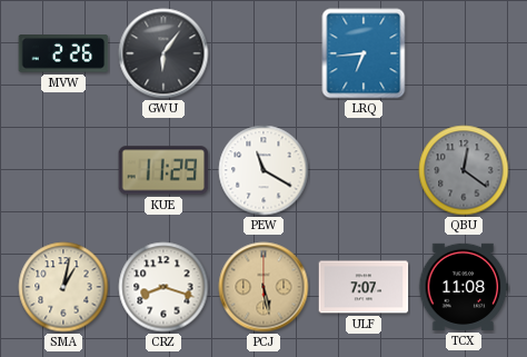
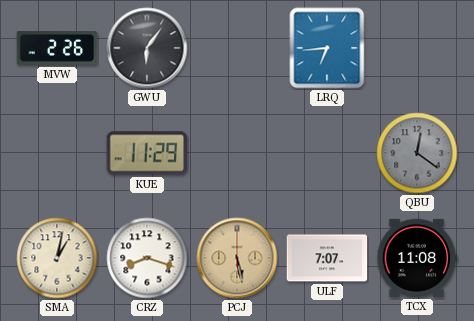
PEW: 11:20 -> none
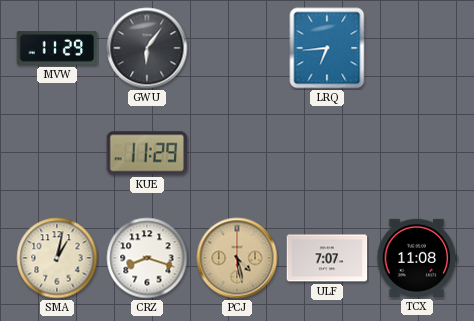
MVW: 2:26 -> 11:29
QBU: 12:21 -> none
PCJ: 5:28 -> 4:28
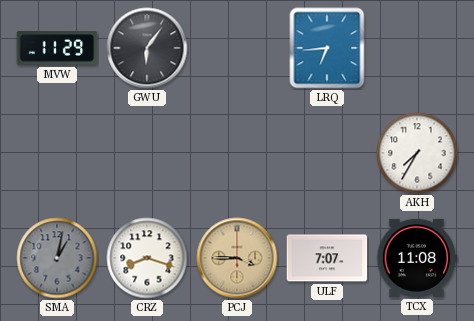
KUE: 11:29 -> none
AKH: none -> 7:35
SMA dial: cream -> grey
PCJ: 4:28 -> 3:45
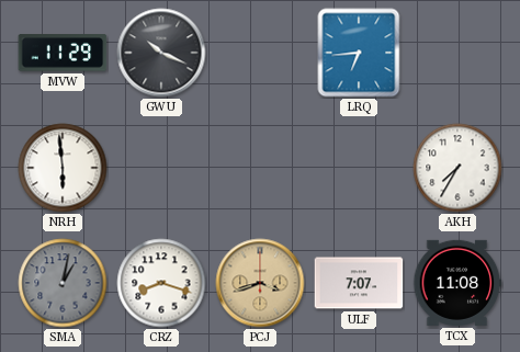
GWU: 6:06 -> 10:19
NRH: none -> 5:59
PCJ: 3:45 -> 3:42
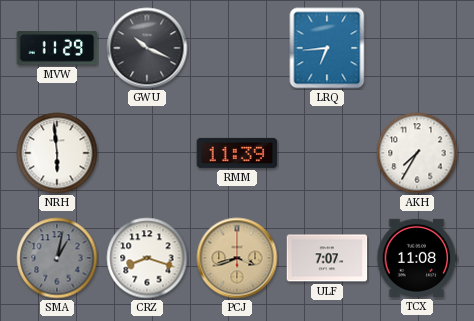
RMM: none -> 11:39
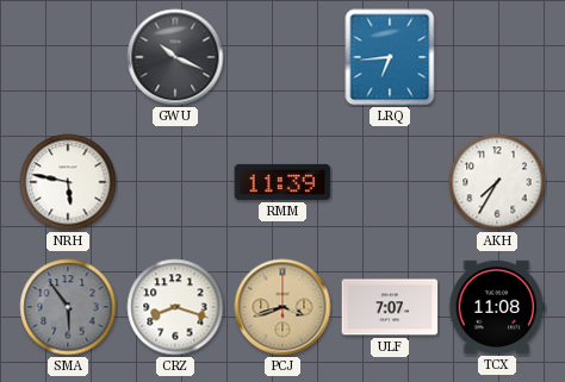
MVW: 11:29 -> none
NRH: 5:59 -> 5:47
SMA: 1:02 -> 5:54
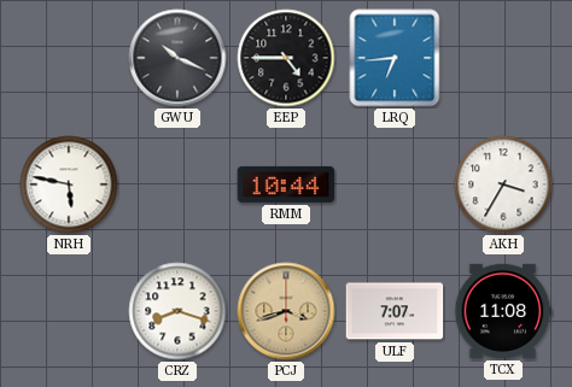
EEP: none -> 4:45
RMM: 11:39 -> 10:44
AKH: 7:35 -> 3:35
SMA: 5:54 -> none
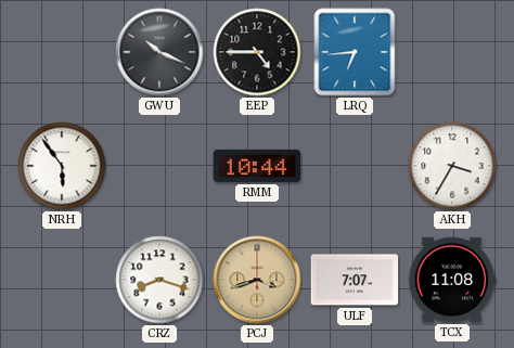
NRH: 5:47 -> 5:54
